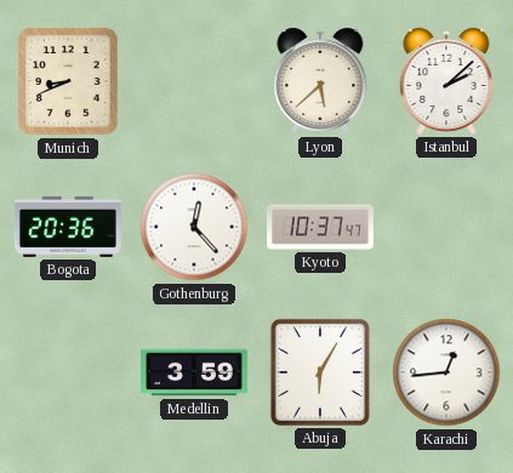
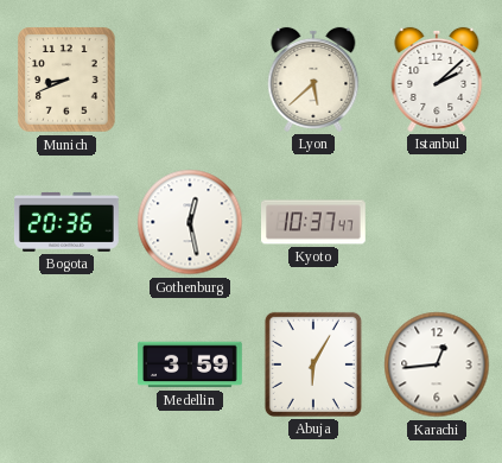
Gothenburg: 12:23 -> 12:28
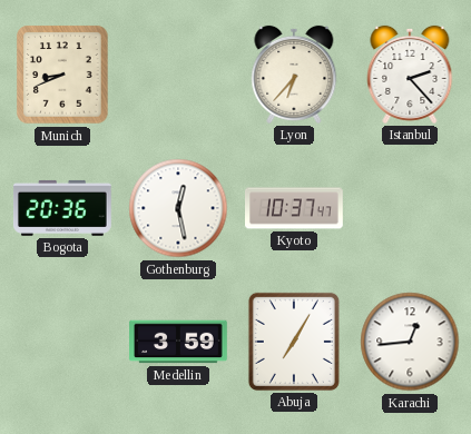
Lyon: 5:38 -> 6:37
Istanbul: 2:08 -> 2:23
Abuja: 6:05 -> 7:05
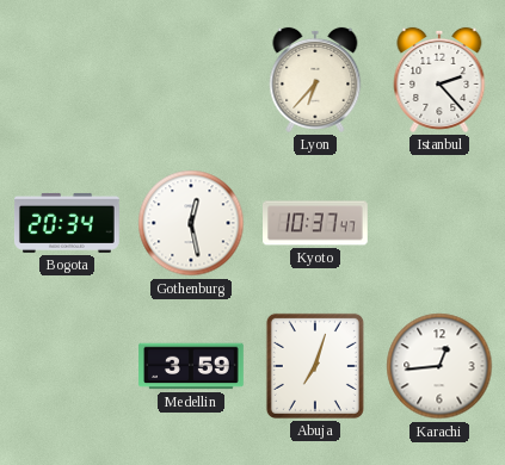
Munich: 8:41 -> none
Bogota: 20:36 -> 20:34
Abuja: 7:05 -> 7:03
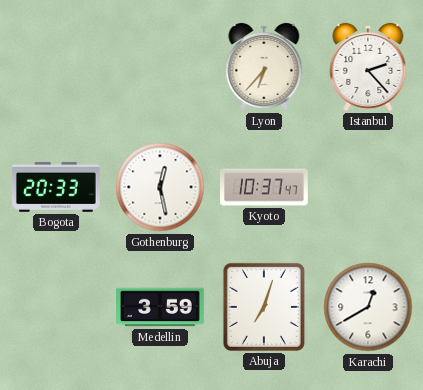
Bogota: 20:34 -> 20:33
Karachi: 12:44 -> 12:40
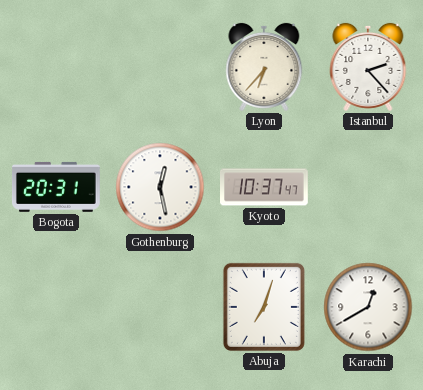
Bogota: 20:33 -> 20:31
Medellin: 3:59 -> none
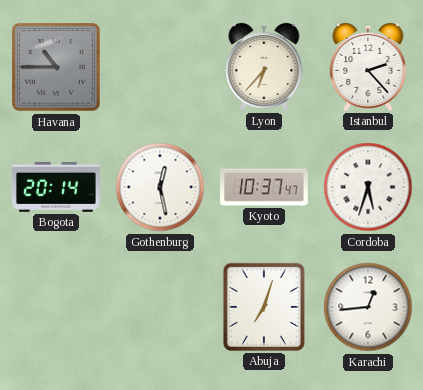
Havana: none -> 10:45
Bogota: 20:31 -> 20:14
Cordoba: none -> 5:33
Karachi: 12:40 -> 12:44
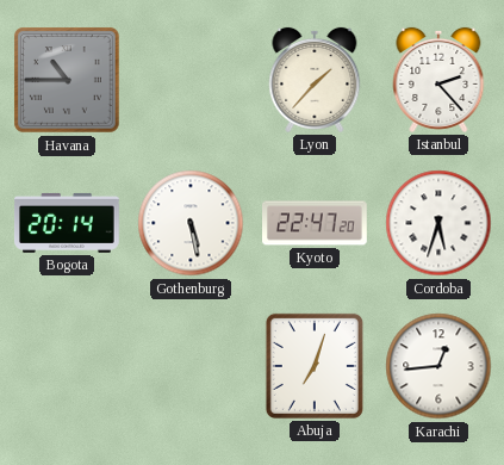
Lyon: 6:37 -> 1:37
Gothenburg: 12:28 -> 5:28
Kyoto: 10:37 -> 22:47
